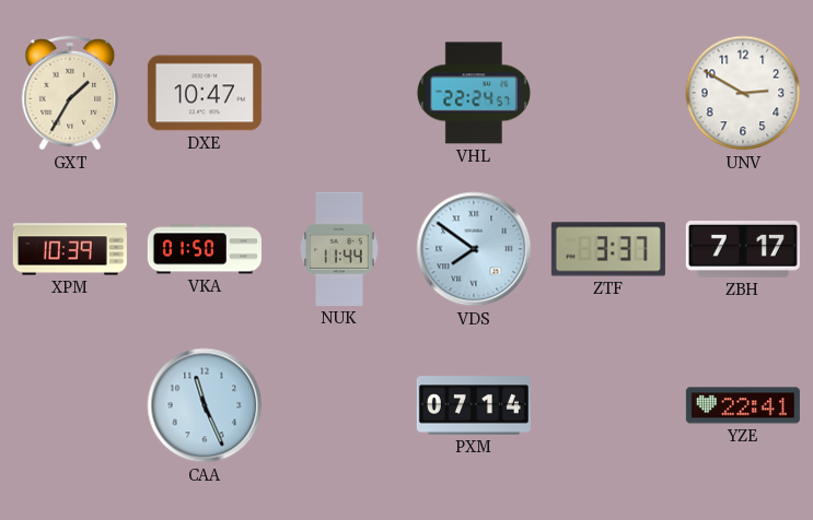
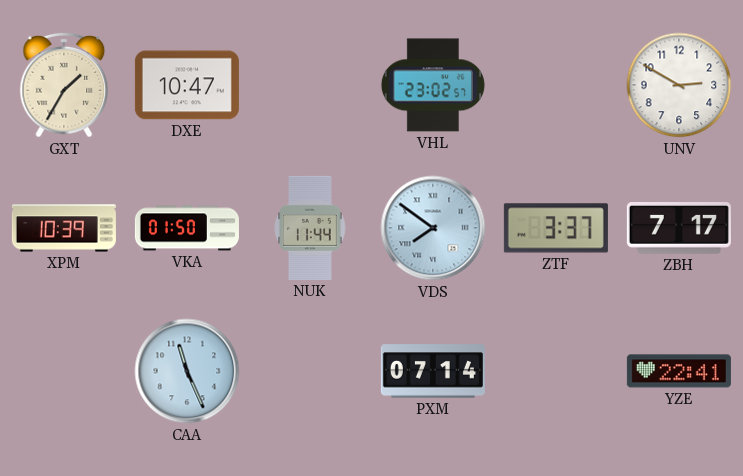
VHL: 22:24 -> 23:02
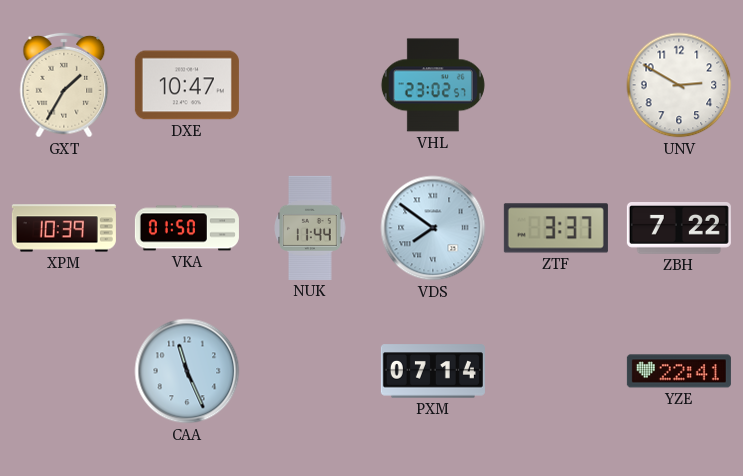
ZBH: 7:17 -> 7:22
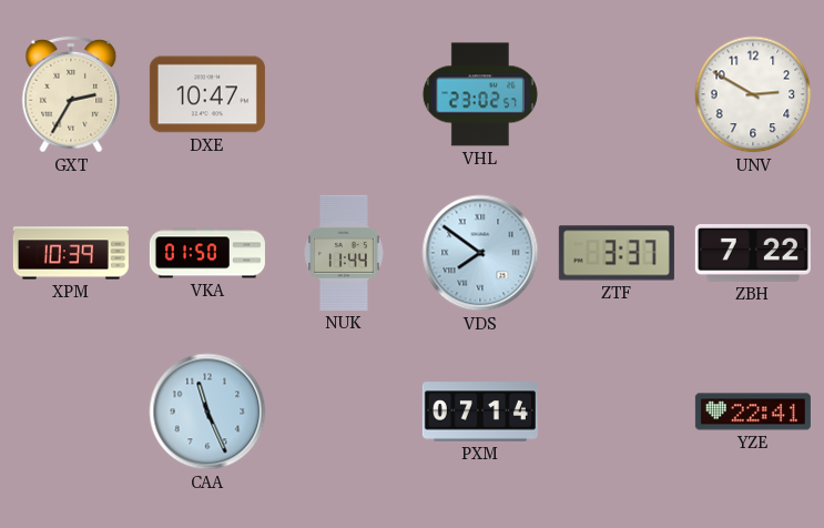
GXT: 1:35 -> 2:35
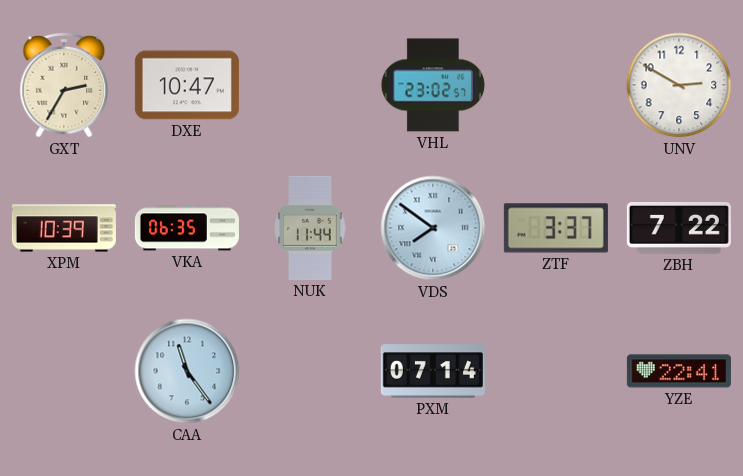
VKA: 01:50 -> 06:35
CAA: 11:26 -> 11:24
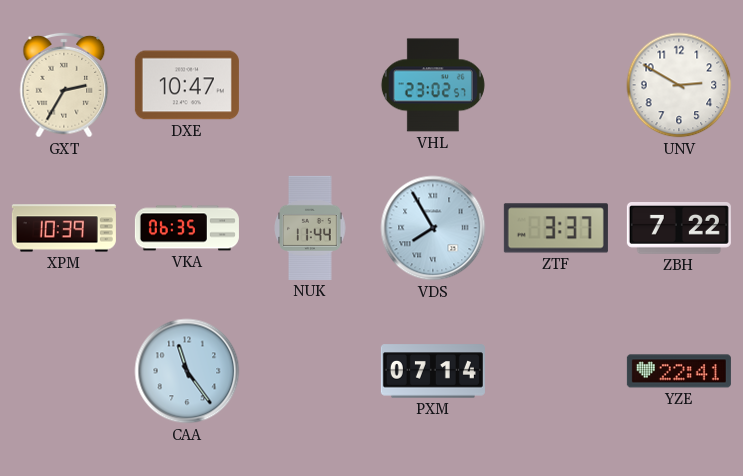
VDS: 7:51 -> 7:55
